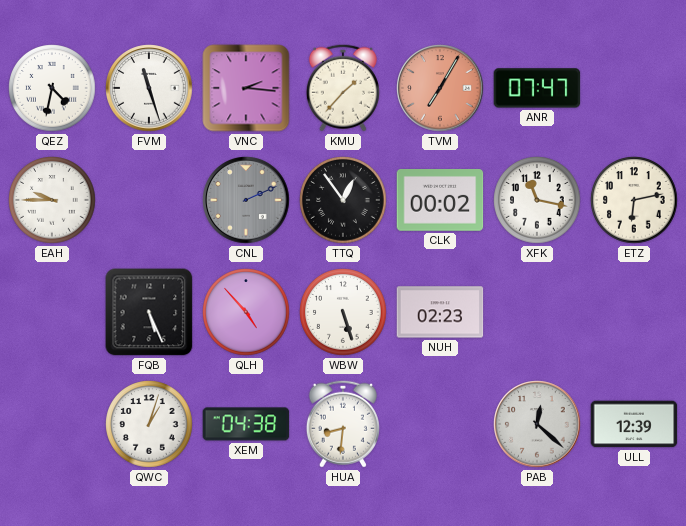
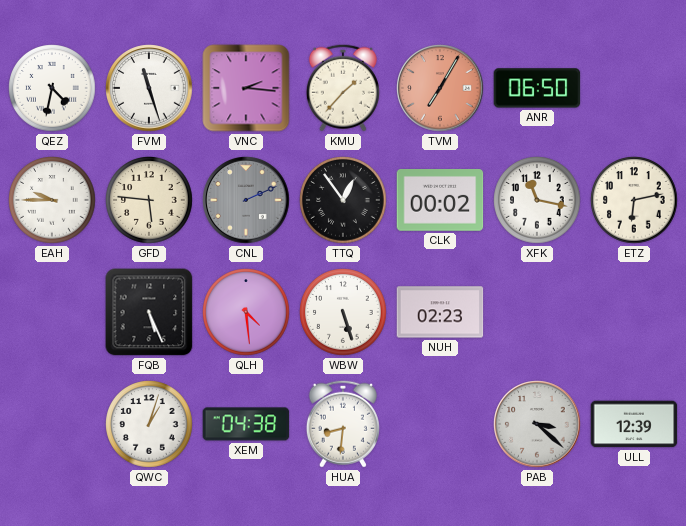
ANR: 07:47 -> 06:50
GFD: none -> 5:46
QLH: 4:53 -> 4:29
PAB: 12:22 -> 3:22
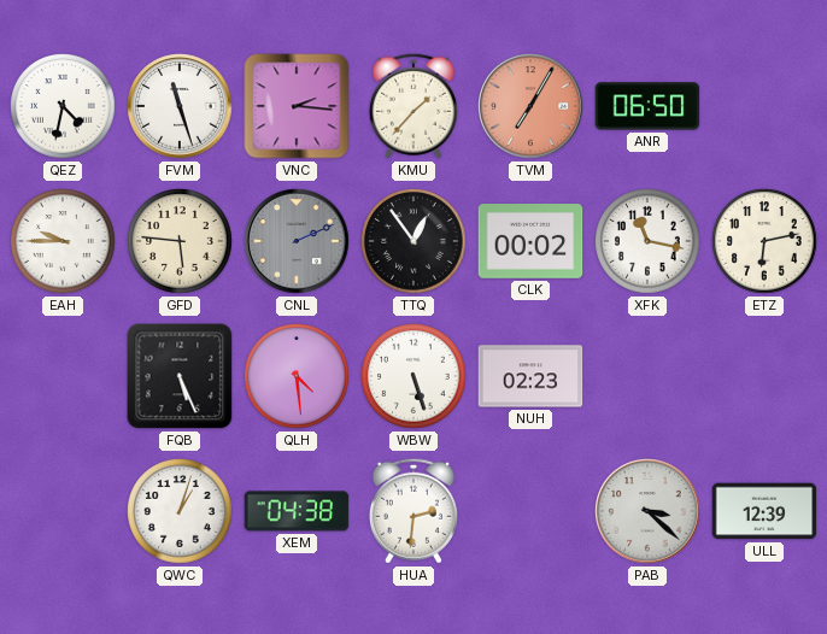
HUA: 8:31 -> 2:31
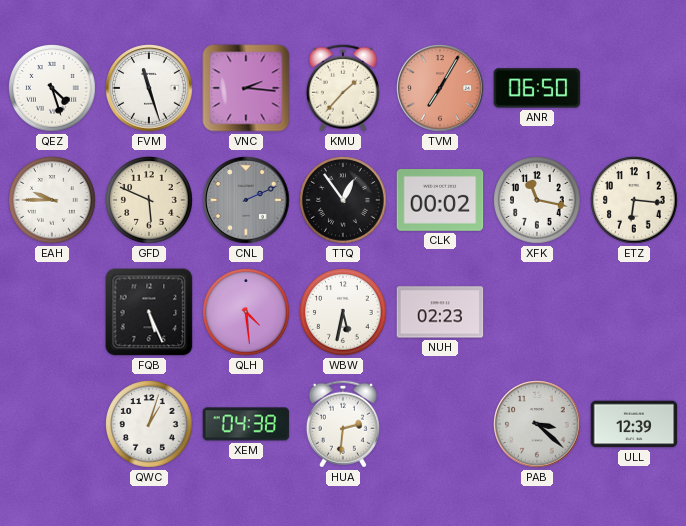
QEZ: 4:32 -> 4:27
GFD: 5:46 -> 5:49
ETZ: 6:13 -> 6:16
WBW: 5:27 -> 5:32
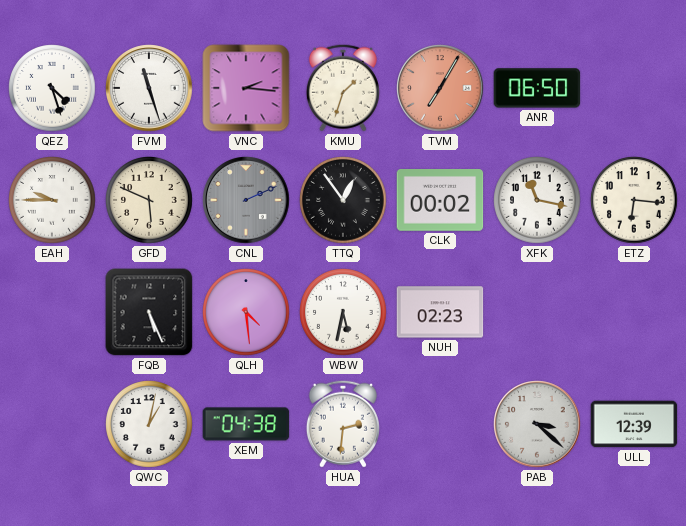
KMU: 1:37 -> 1:33
QWC: 1:03 -> 1:02
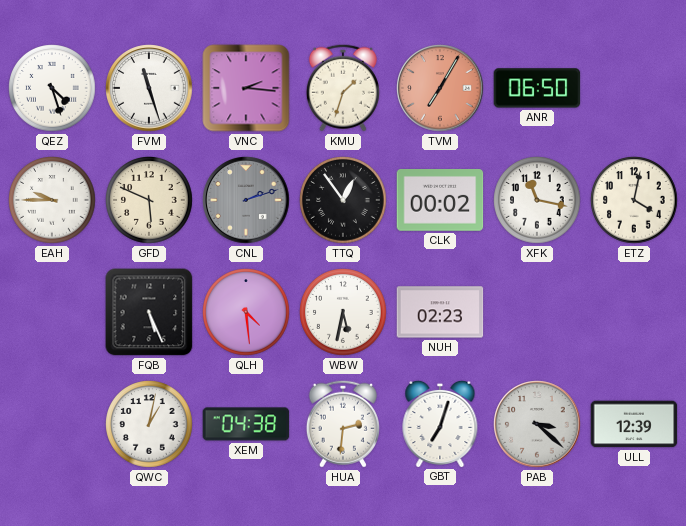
CNL: 2:11 -> 2:12
ETZ: 6:16 -> 4:02
GBT: none -> 7:03
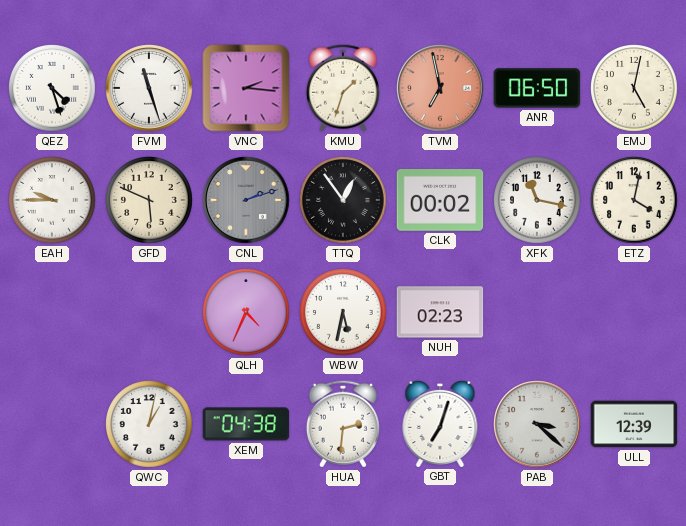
TVM: 7:05 -> 6:58
EMJ: none -> 5:02
FQB: 5:26 -> none
QLH: 4:29 -> 4:34
